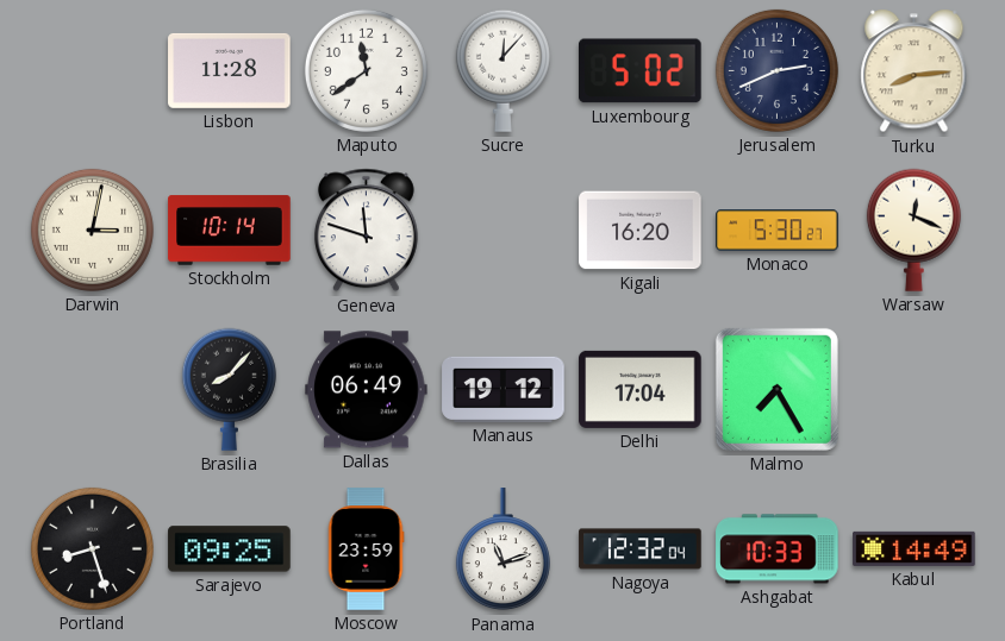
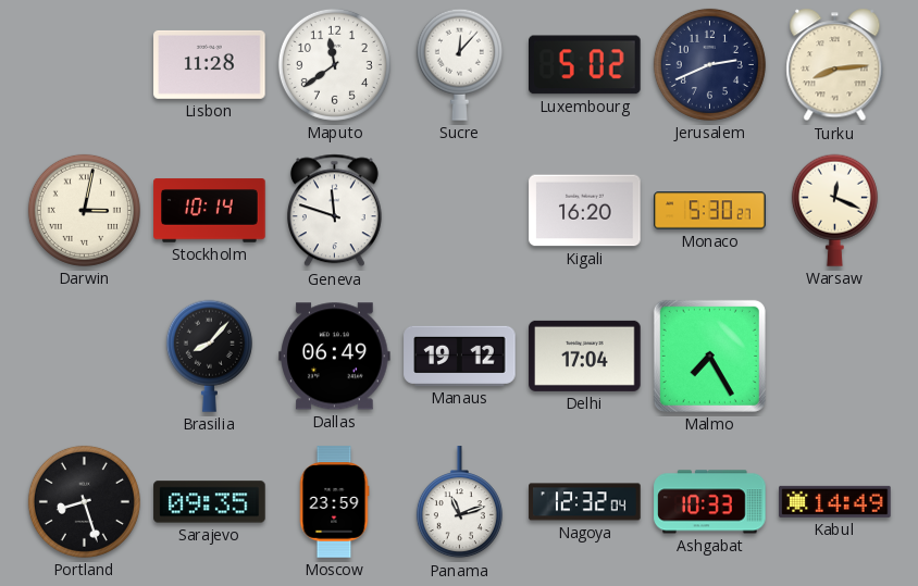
Sarajevo: 09:25 -> 09:35
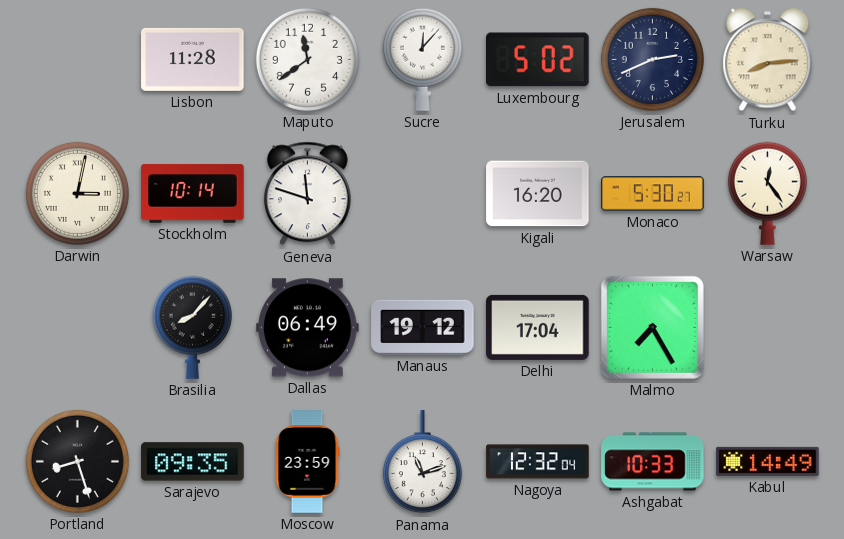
Warsaw: 12:19 -> 12:24
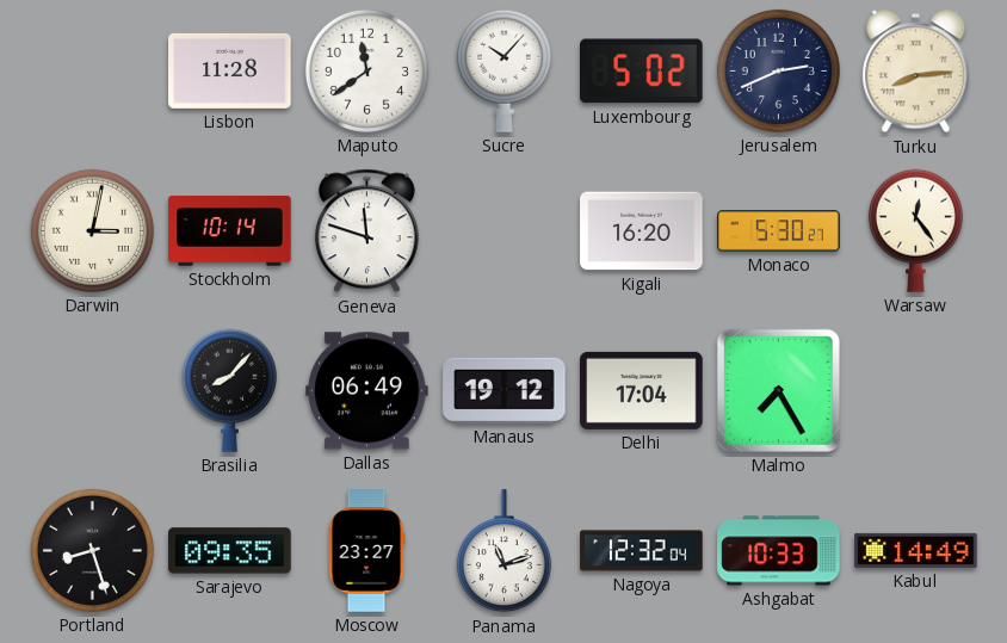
Sucre: 12:07 -> 10:07
Moscow: 23:59 -> 23:27
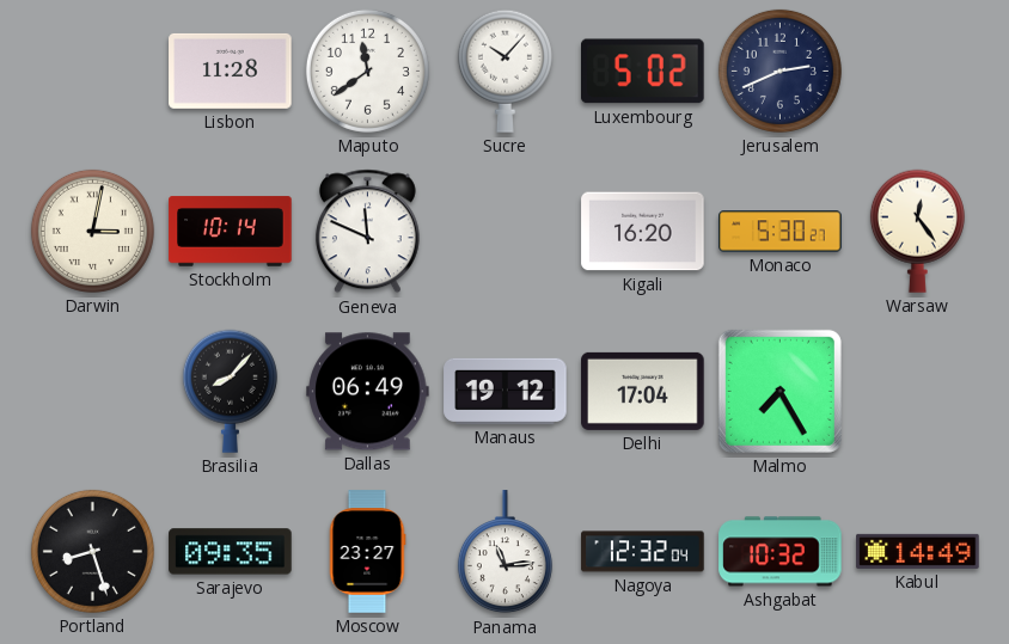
Turku: 8:14 -> none
Geneva: 11:48 -> 11:49
Panama: 11:12 -> 11:14
Ashgabat: 10:33 -> 10:32
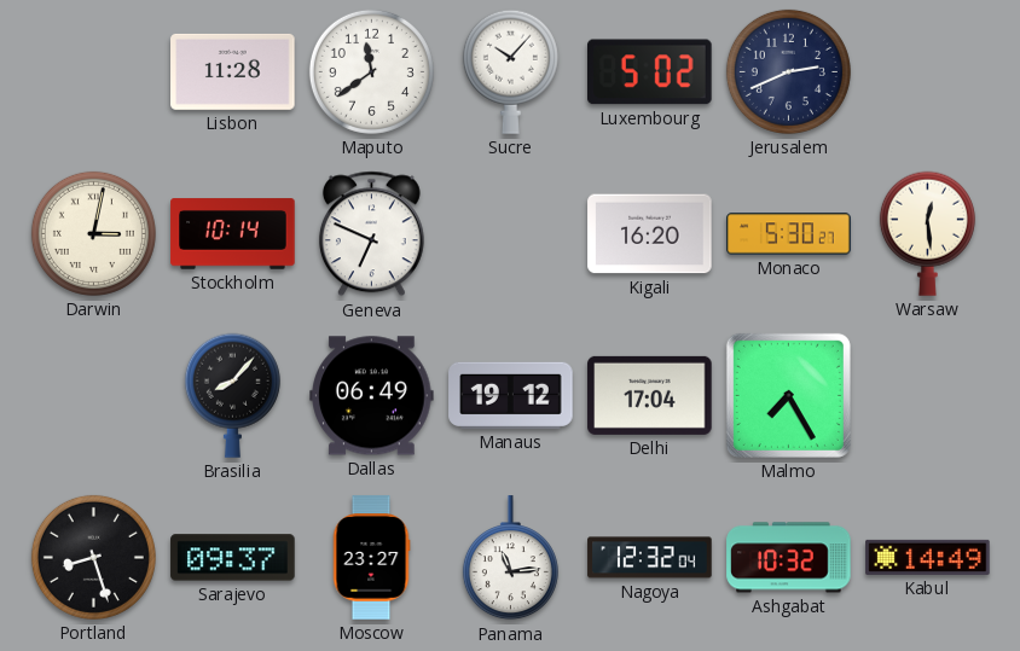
Geneva: 11:49 -> 6:49
Warsaw: 12:24 -> 12:29
Sarajevo: 09:35 -> 09:37
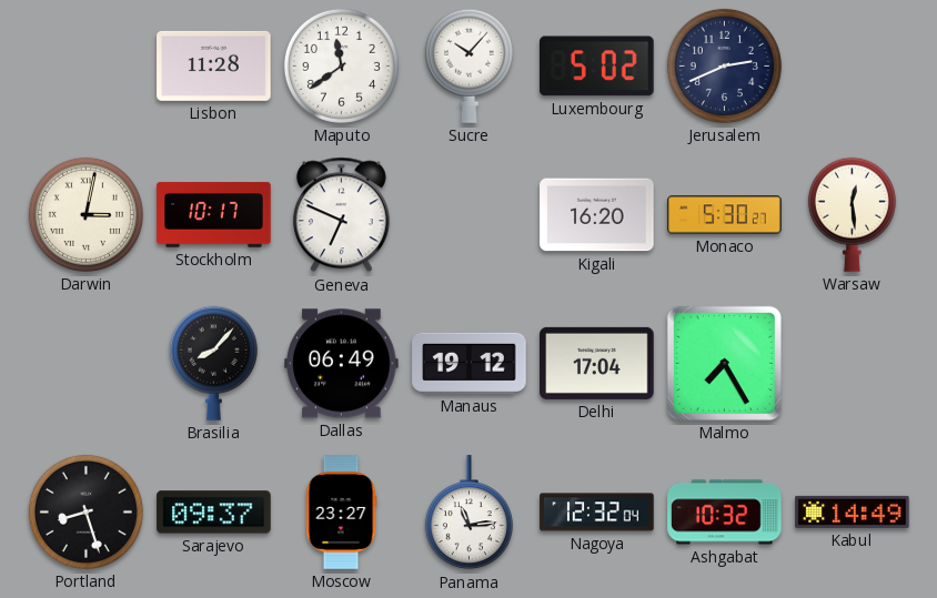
Stockholm: 10:14 -> 10:17
